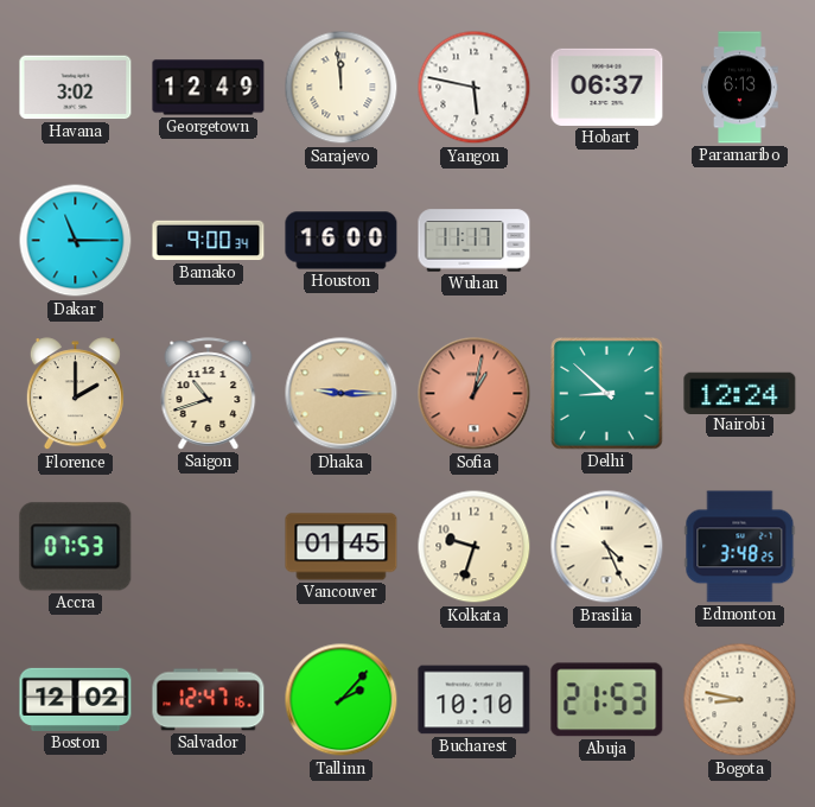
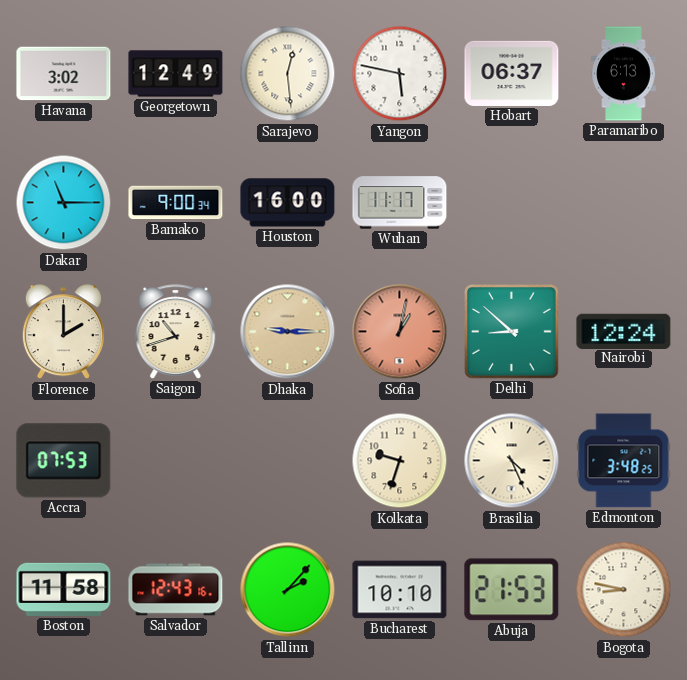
Sarajevo: 11:59 -> 12:29
Vancouver: 01:45 -> none
Boston: 12:02 -> 11:58
Salvador: 12:47 -> 12:43
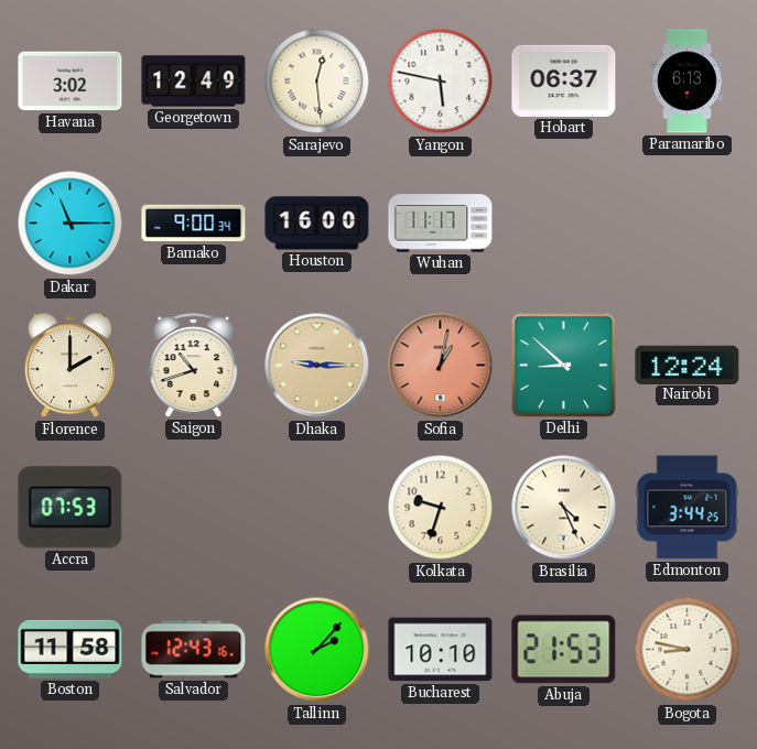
Edmonton: 3:48 -> 3:44
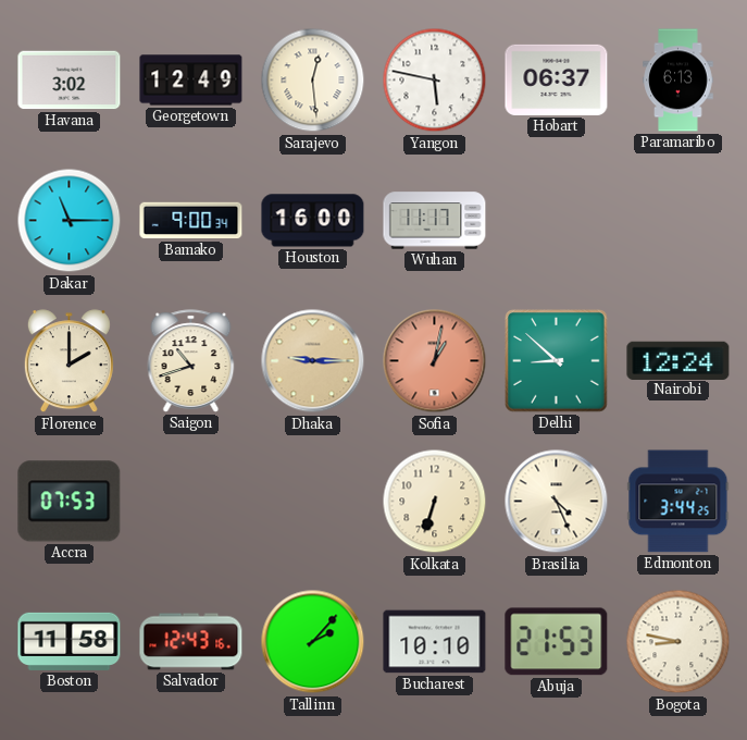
Kolkata: 9:33 -> 6:33
